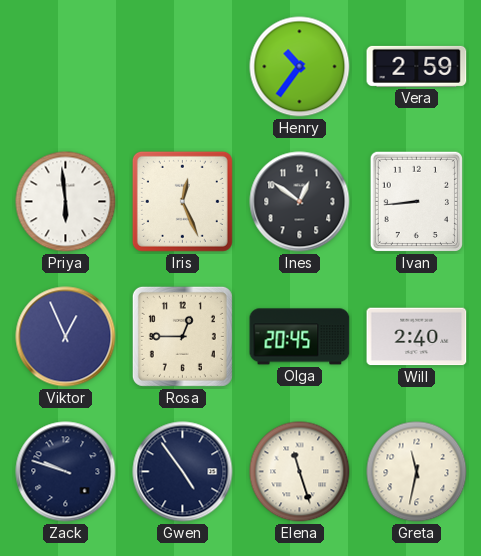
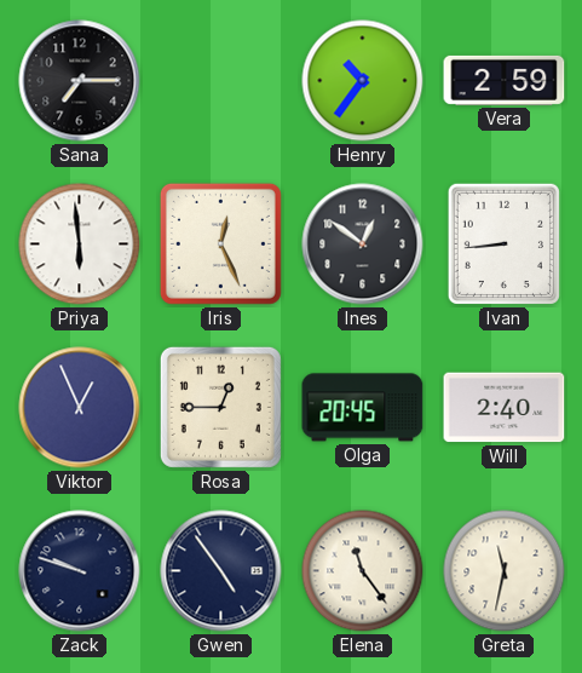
Sana: none -> 7:15
Elena: 11:27 -> 11:24
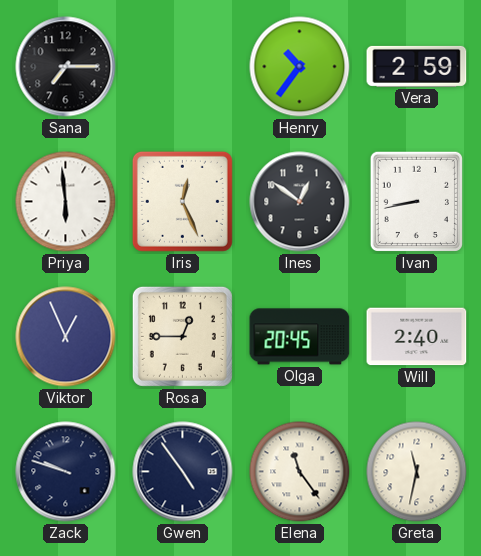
Ivan: 8:44 -> 8:43
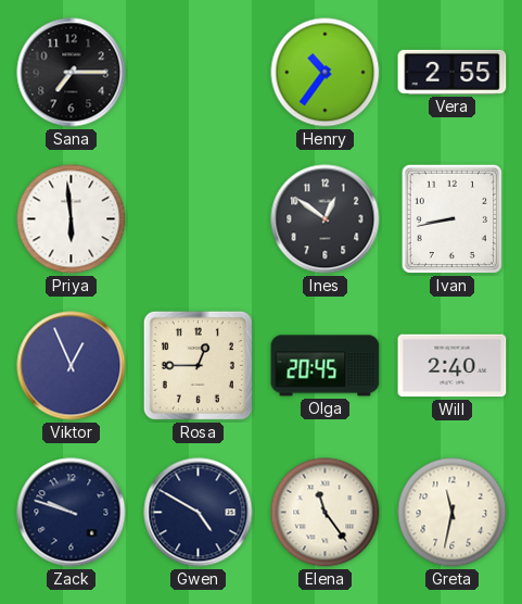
Vera: 2:59 -> 2:55
Iris: 12:26 -> none
Gwen: 4:54 -> 4:50
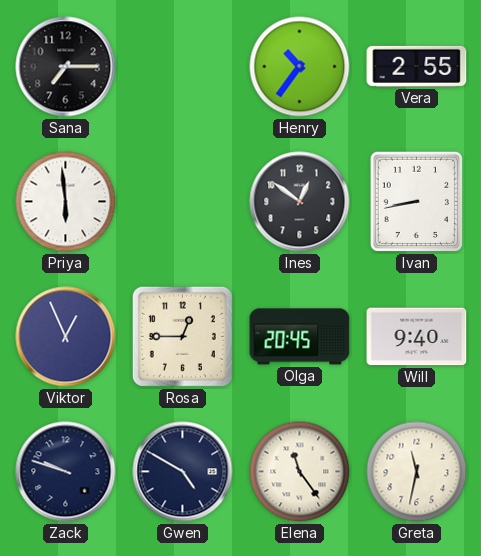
Will: 2:40 -> 9:40
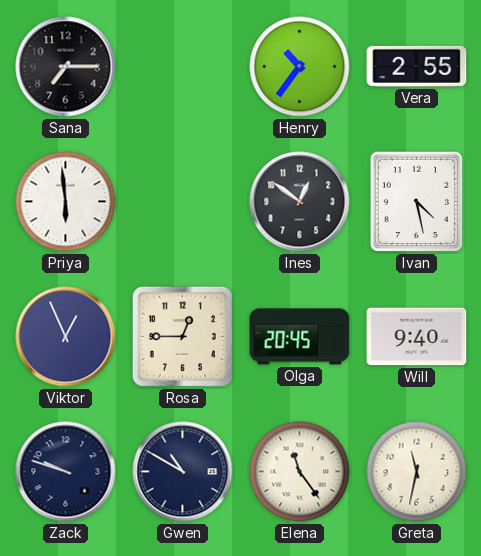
Ivan: 8:43 -> 4:28
Gwen: 4:50 -> 10:50
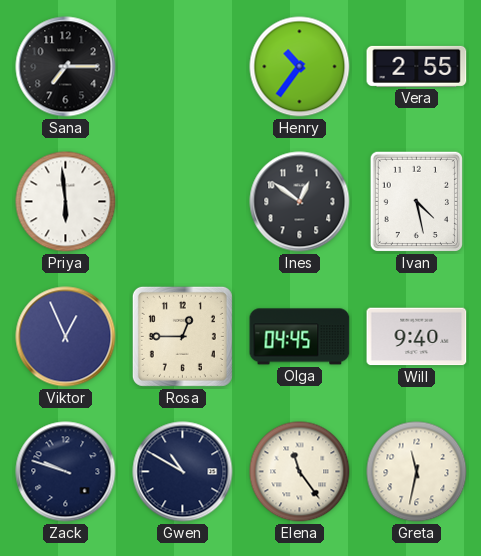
Olga: 20:45 -> 04:45
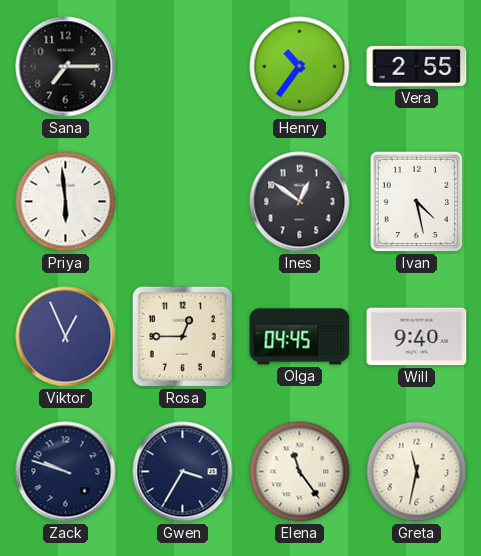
Gwen: 10:50 -> 3:35
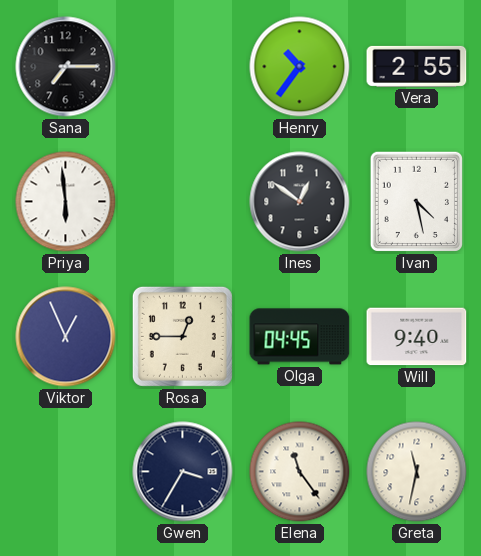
Zack: 9:48 -> none
